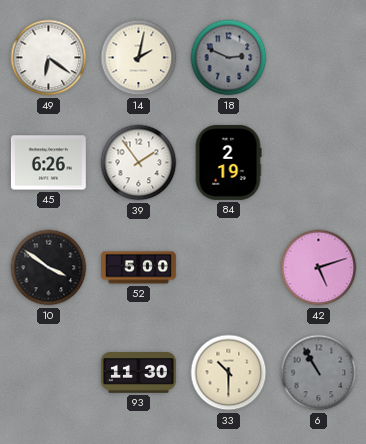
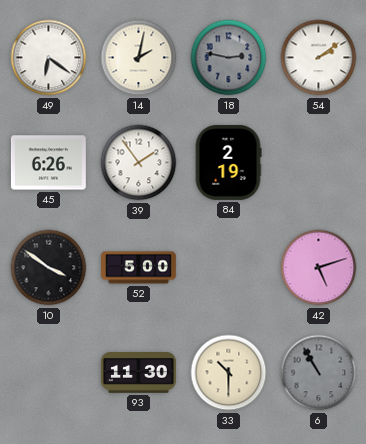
18: 2:49 -> 2:47
54: none -> 2:09
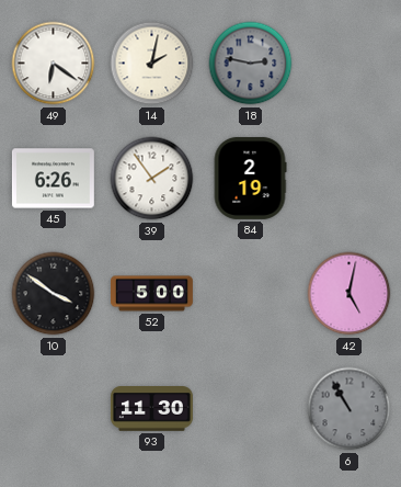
54: 2:09 -> none
42: 5:12 -> 5:02
33: 10:30 -> none
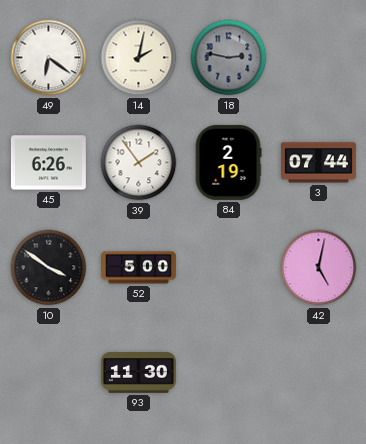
3: none -> 07:44
6: 10:55 -> none
